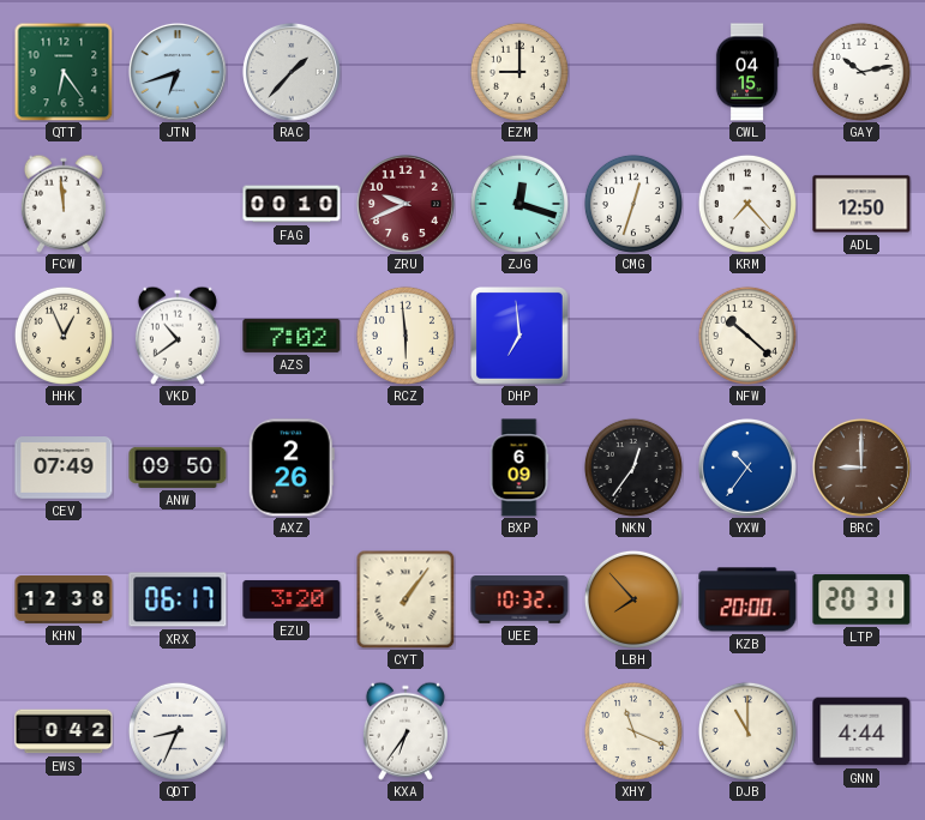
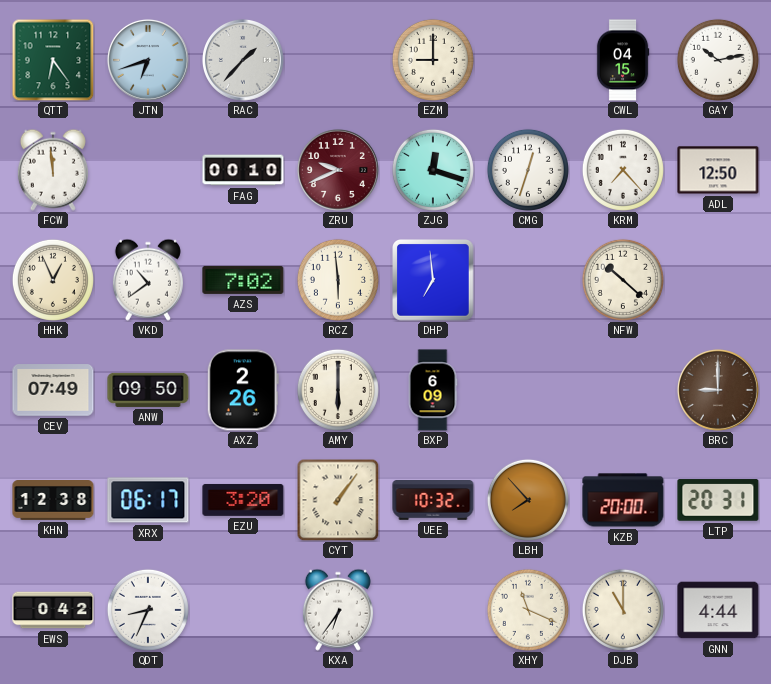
AMY: none -> 6:00
NKN: 12:36 -> none
YXW: 10:36 -> none
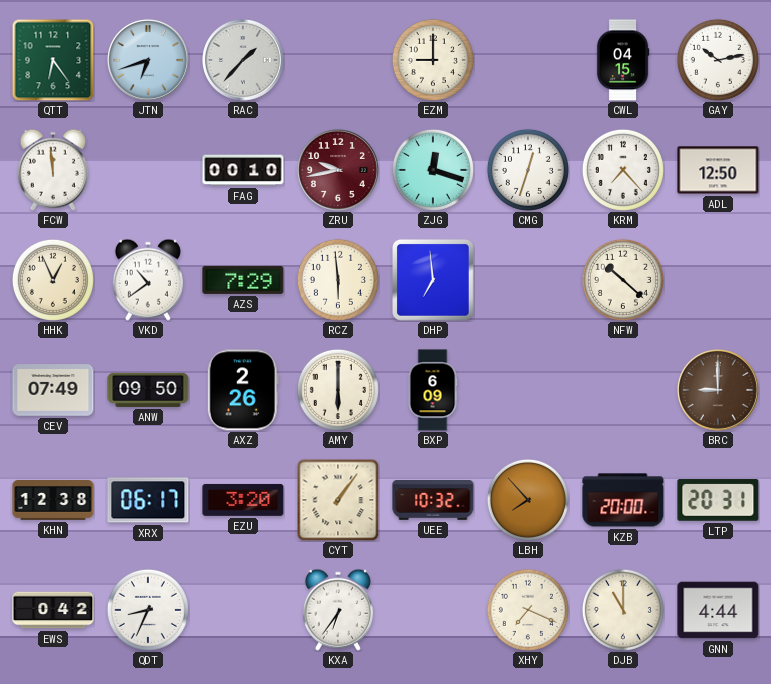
ZRU: 9:41 -> 9:43
AZS: 7:02 -> 7:29
XHY: 11:19 -> 7:19
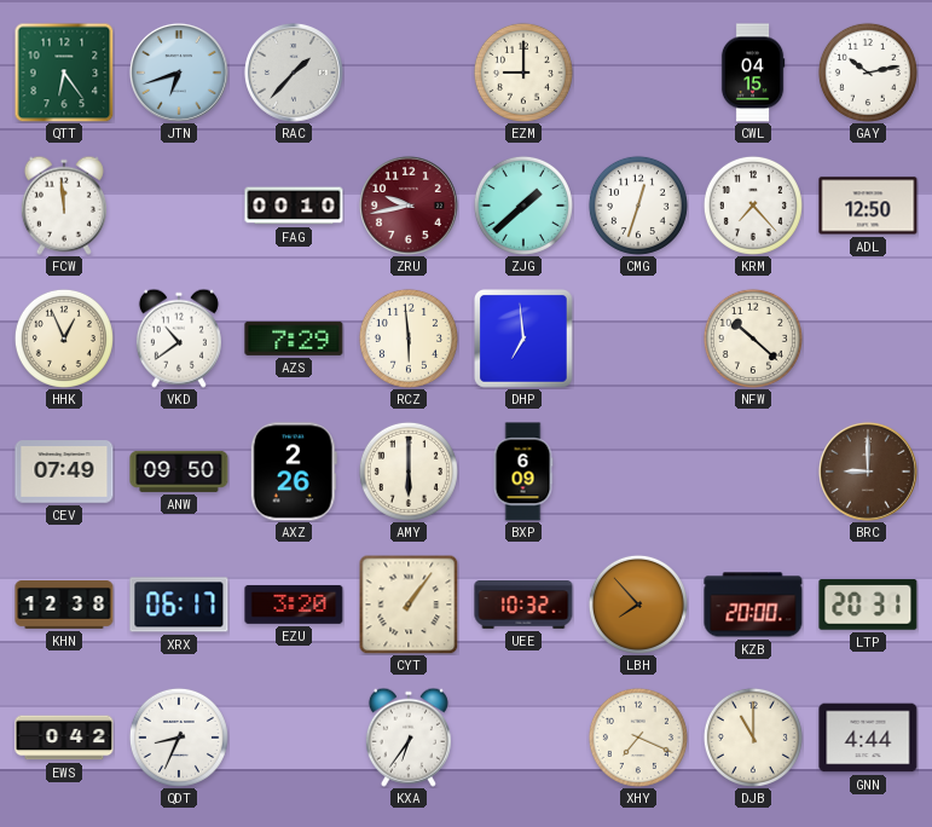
ZJG: 12:18 -> 1:38
